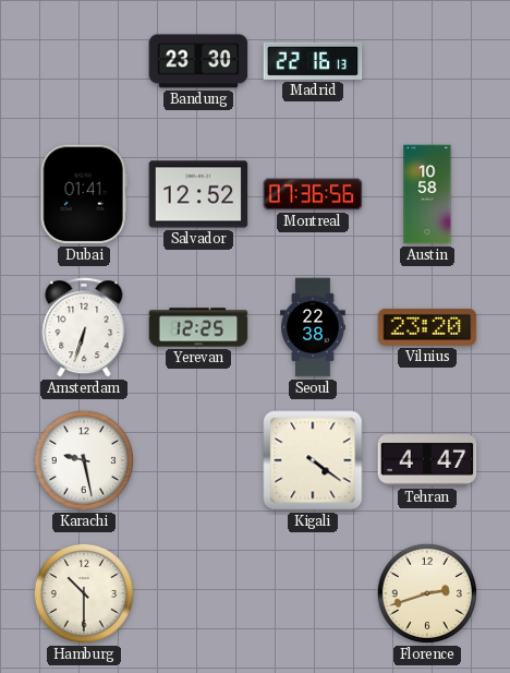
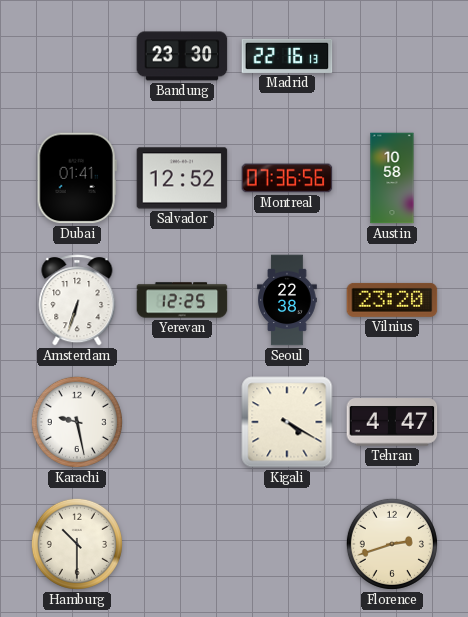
Kigali: 4:21 -> 4:20
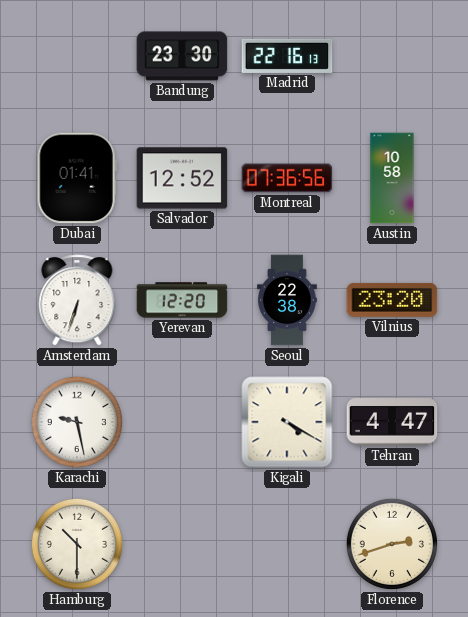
Yerevan: 12:25 -> 12:20
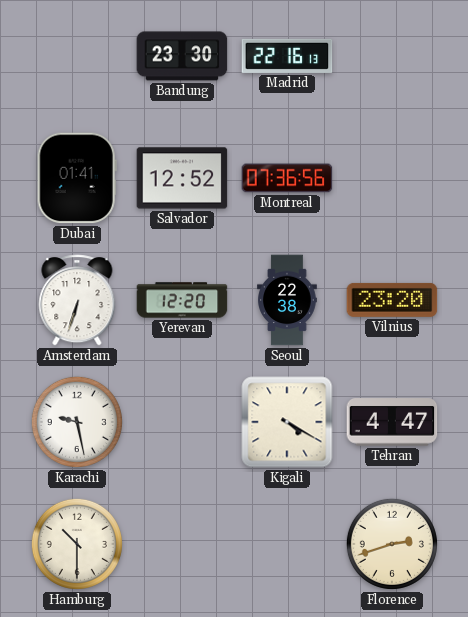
Austin: 10:58 -> none
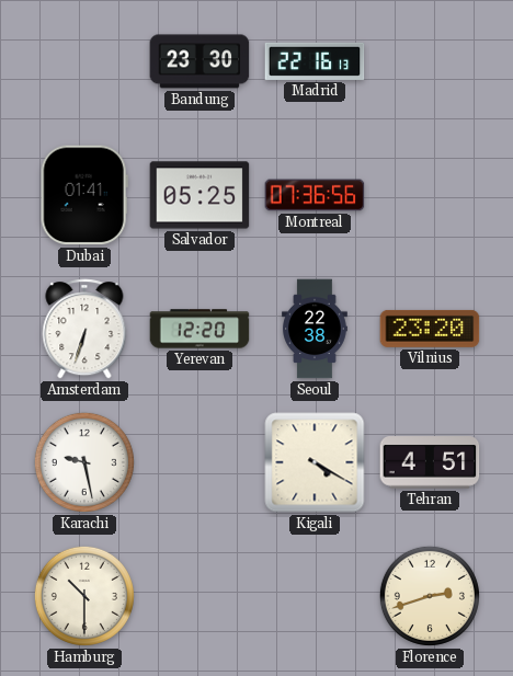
Salvador: 12:52 -> 05:25
Tehran: 4:47 -> 4:51
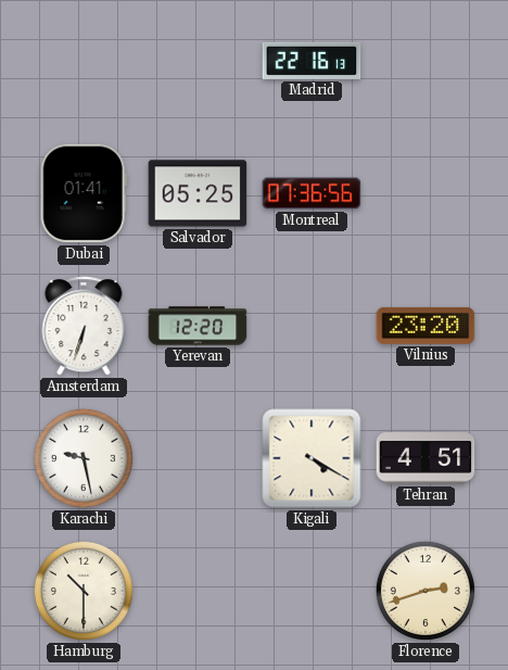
Bandung: 23:30 -> none
Seoul: 22:38 -> none
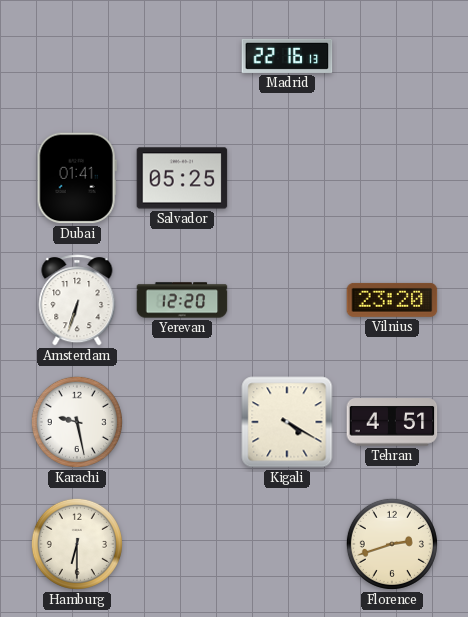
Montreal: 07:36 -> none
Hamburg: 10:30 -> 6:30
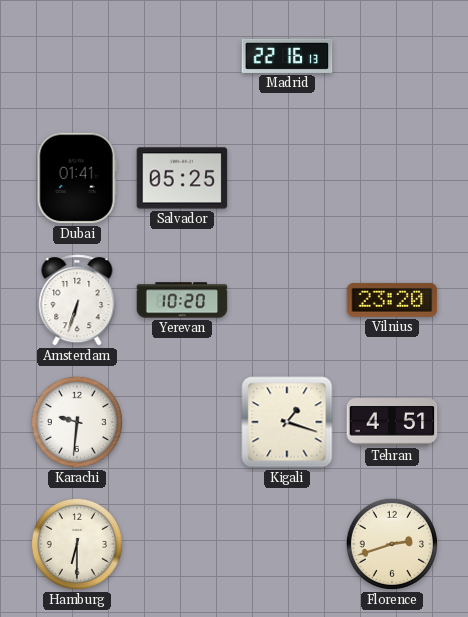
Yerevan: 12:20 -> 10:20
Karachi: 9:28 -> 9:31
Kigali: 4:20 -> 1:18
